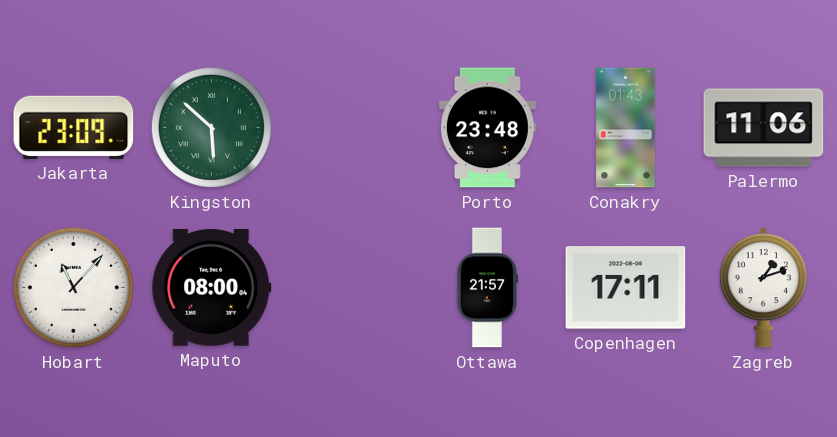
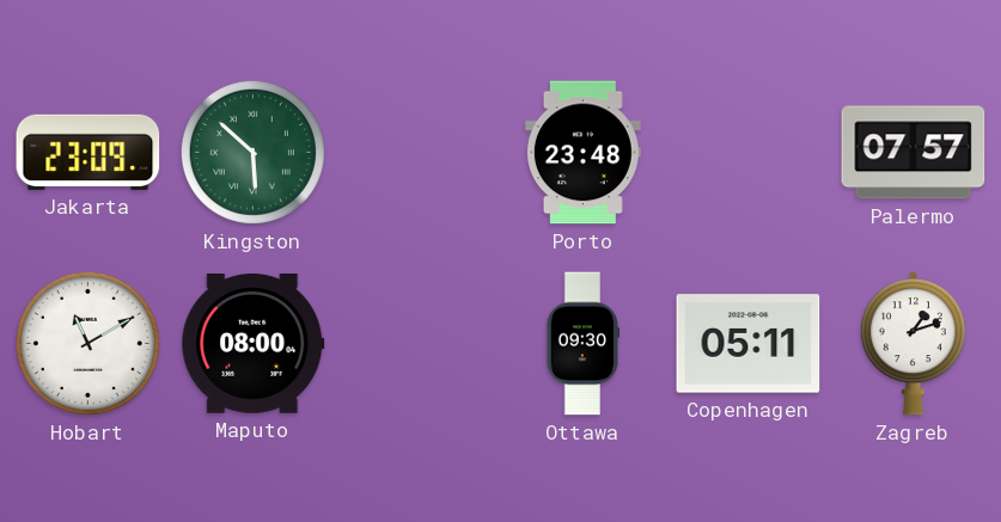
Conakry: 01:43 -> none
Palermo: 11:06 -> 07:57
Hobart: 11:07 -> 11:10
Ottawa: 21:57 -> 09:30
Copenhagen: 17:11 -> 05:11
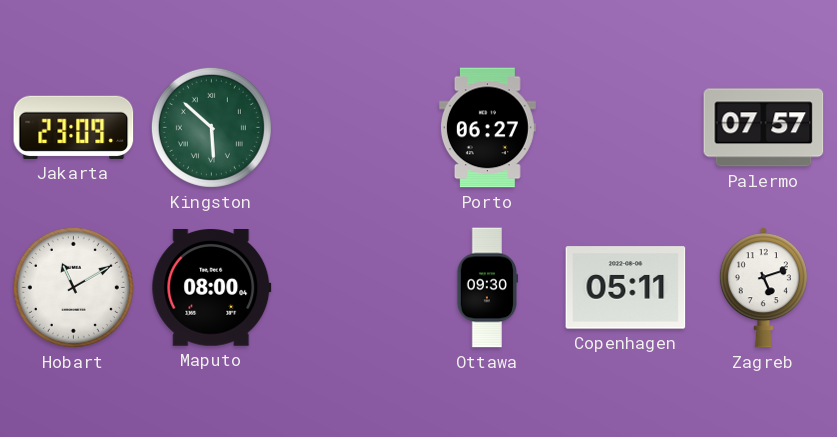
Porto: 23:48 -> 06:27
Zagreb: 1:12 -> 5:12
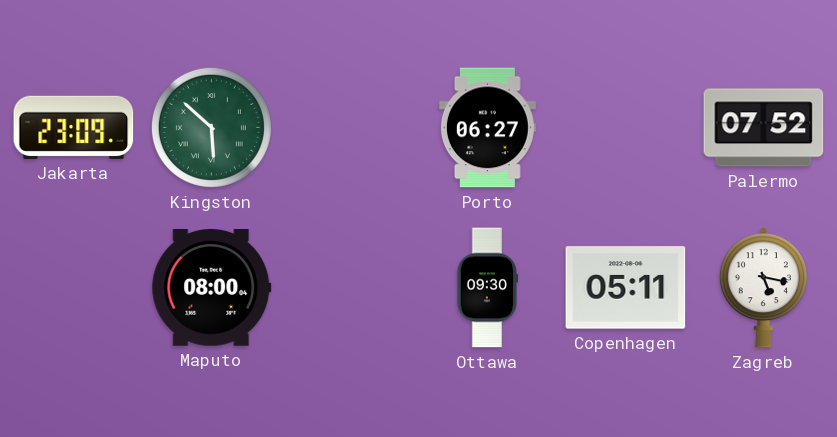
Palermo: 07:57 -> 07:52
Hobart: 11:10 -> none
Zagreb: 5:12 -> 5:17
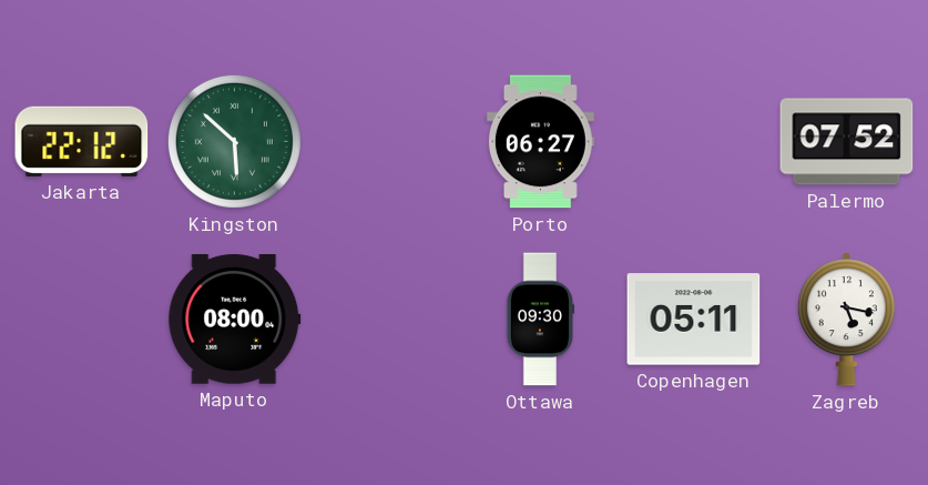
Jakarta: 23:09 -> 22:12
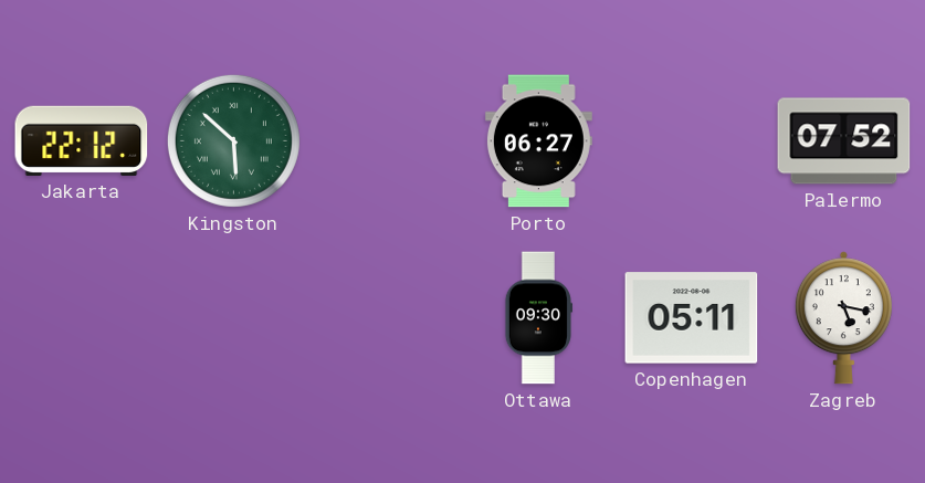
Maputo: 08:00 -> none
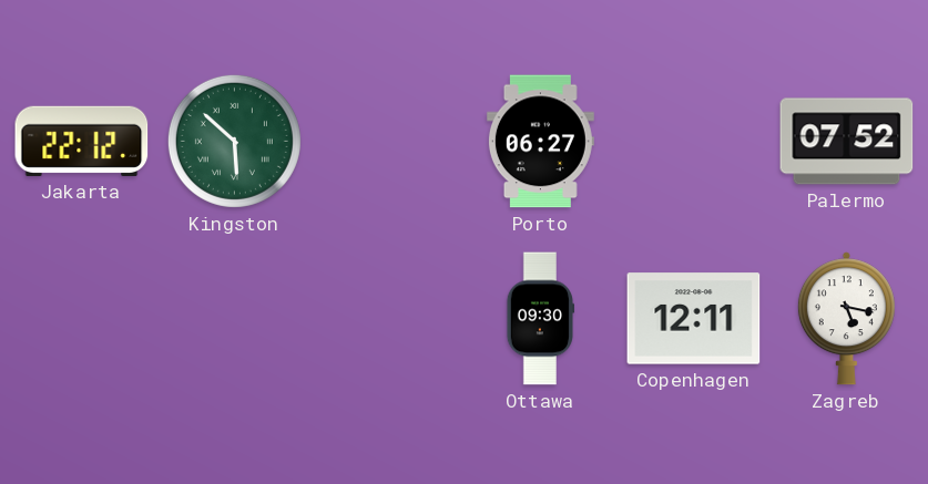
Copenhagen: 05:11 -> 12:11
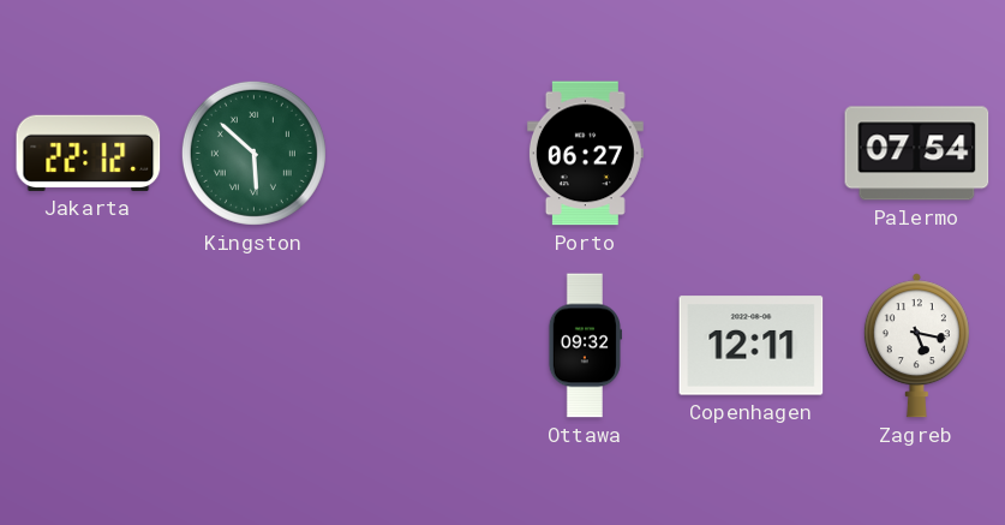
Palermo: 07:52 -> 07:54
Ottawa: 09:30 -> 09:32
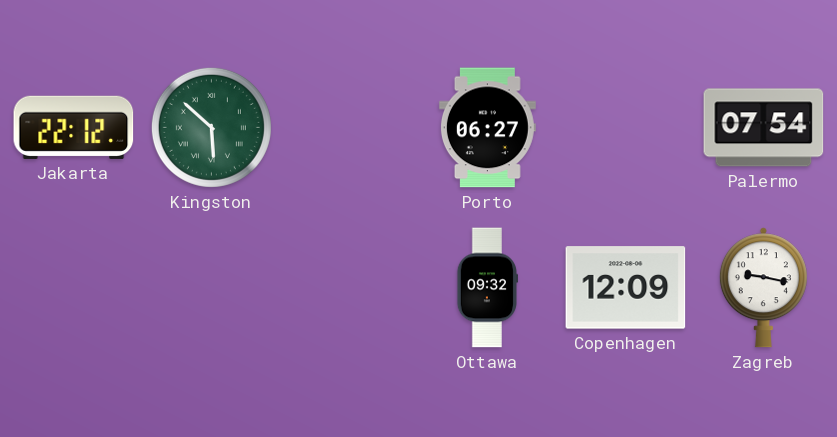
Copenhagen: 12:11 -> 12:09
Zagreb: 5:17 -> 9:17
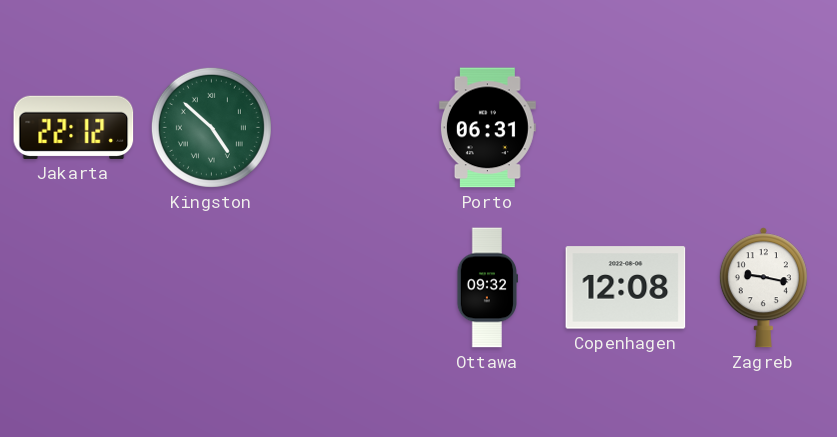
Kingston: 5:52 -> 4:52
Porto: 06:27 -> 06:31
Palermo: 07:54 -> none
Copenhagen: 12:09 -> 12:08
